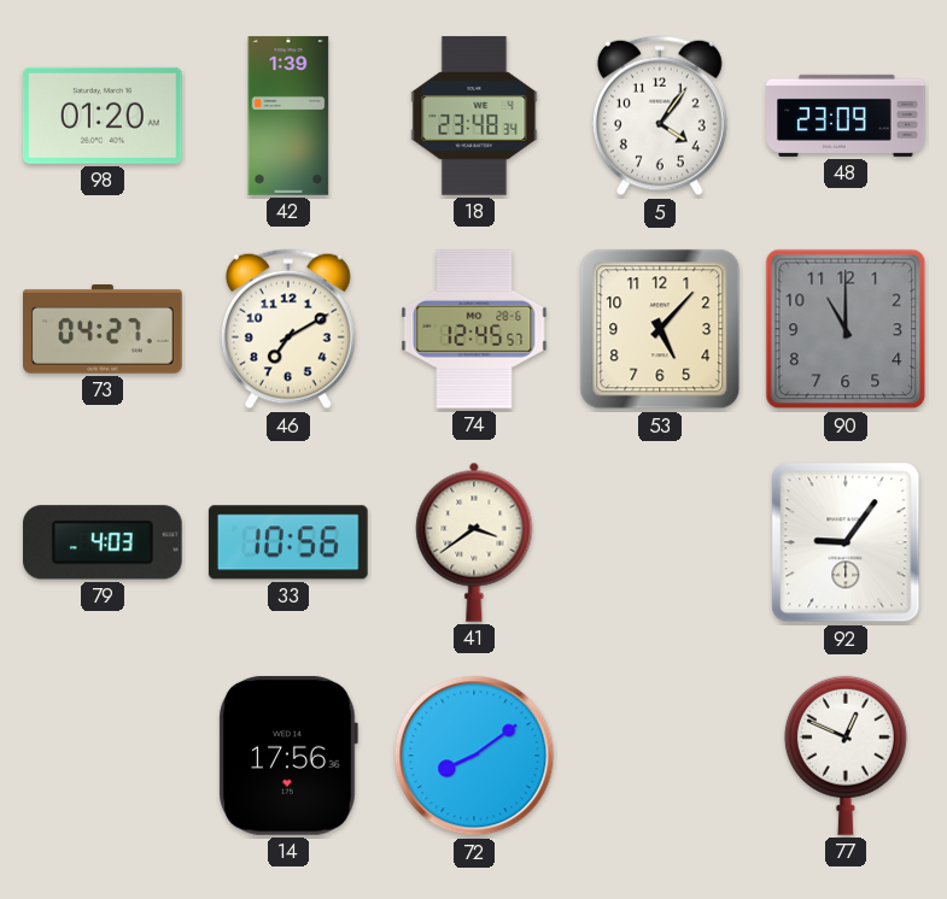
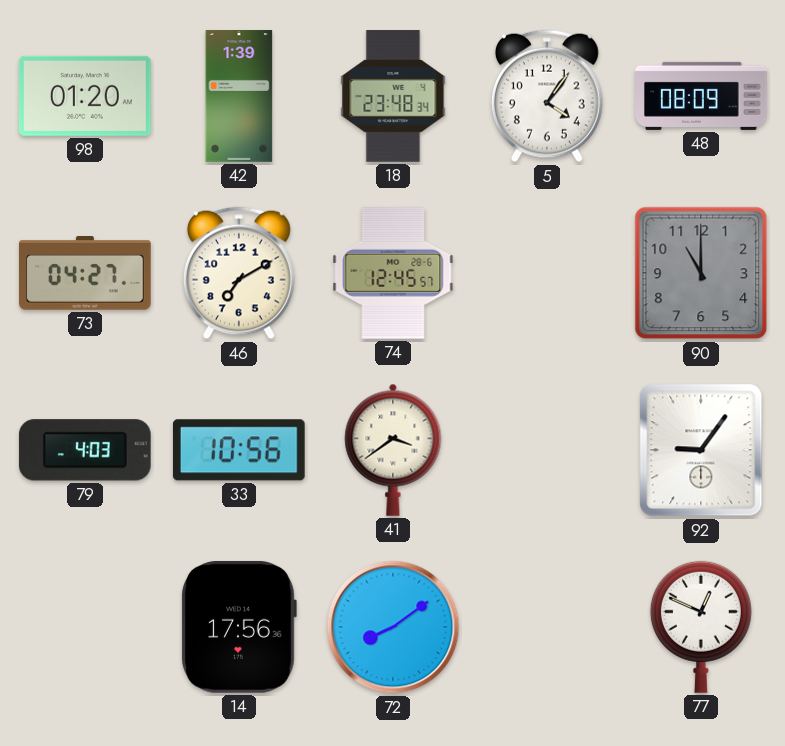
48: 23:09 -> 08:09
53: 5:07 -> none
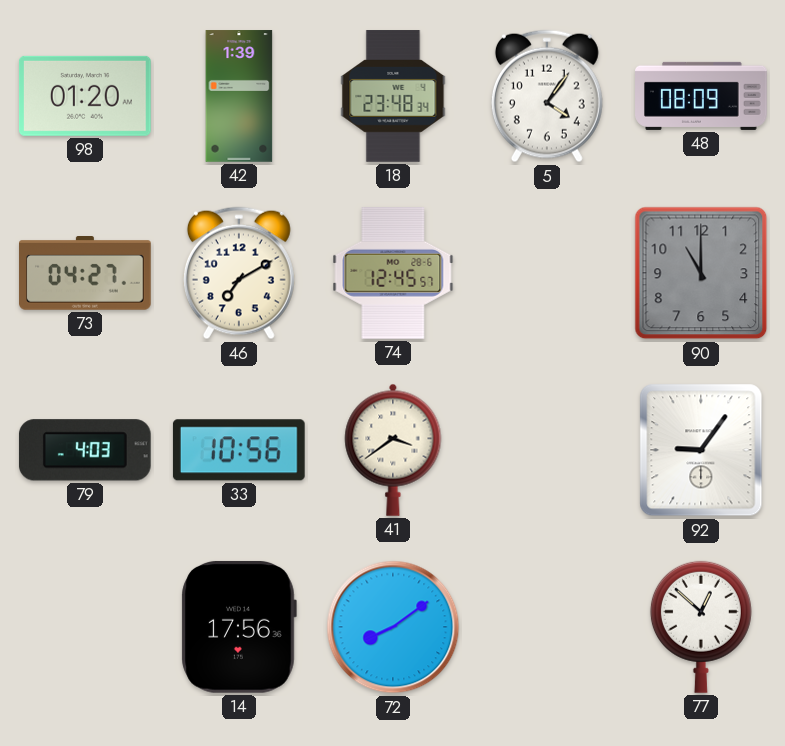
77: 12:49 -> 12:52
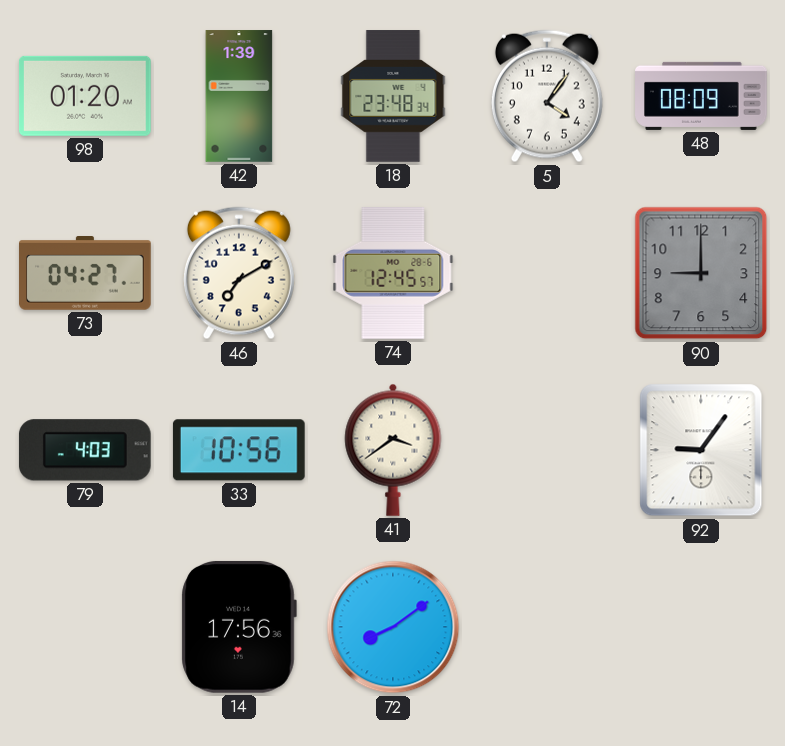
90: 11:00 -> 9:00
77: 12:52 -> none
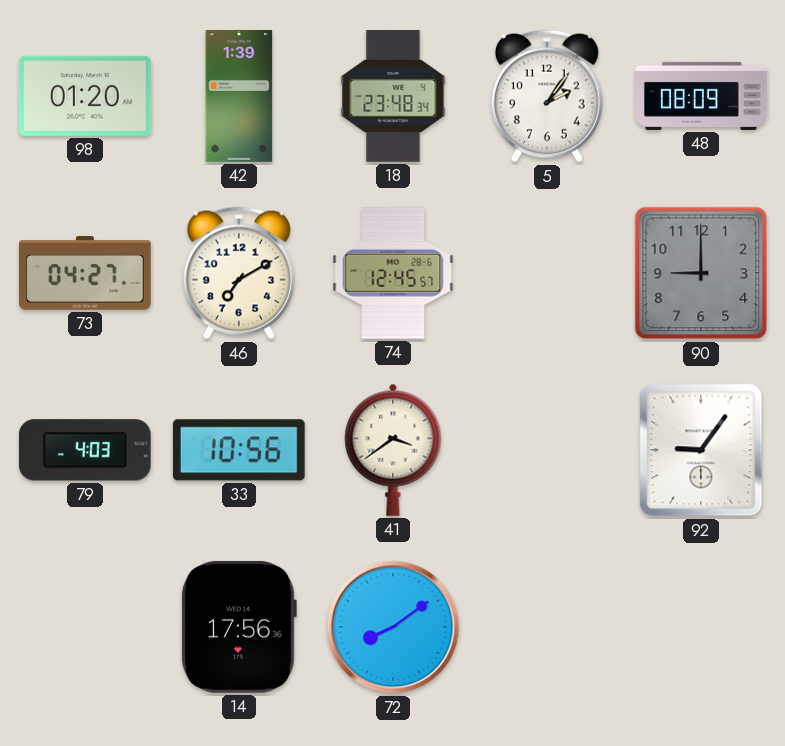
5: 4:06 -> 2:06
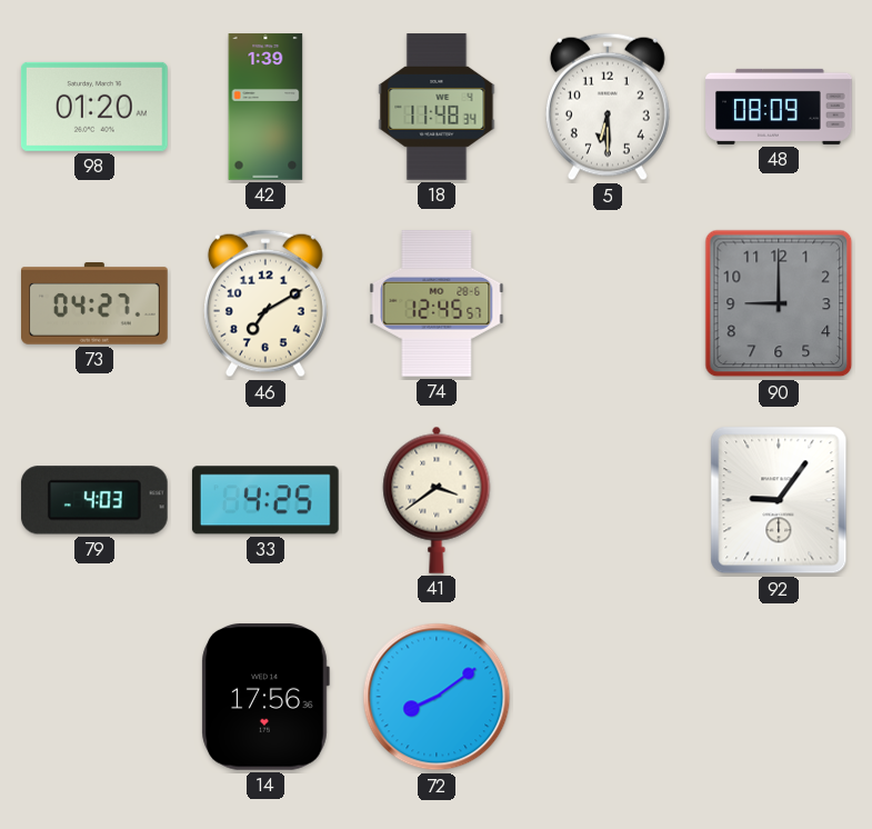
18: 23:48 -> 11:48
5: 2:06 -> 6:30
33: 10:56 -> 4:25
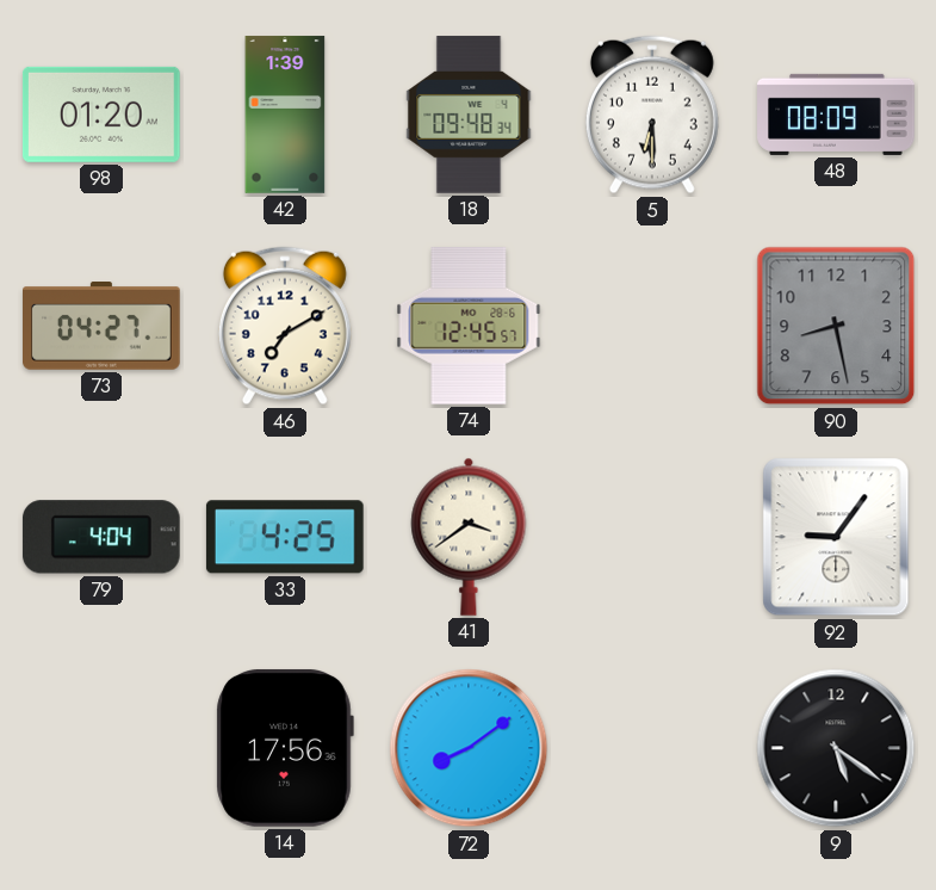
18: 11:48 -> 09:48
90: 9:00 -> 8:28
79: 4:03 -> 4:04
9: none -> 5:21
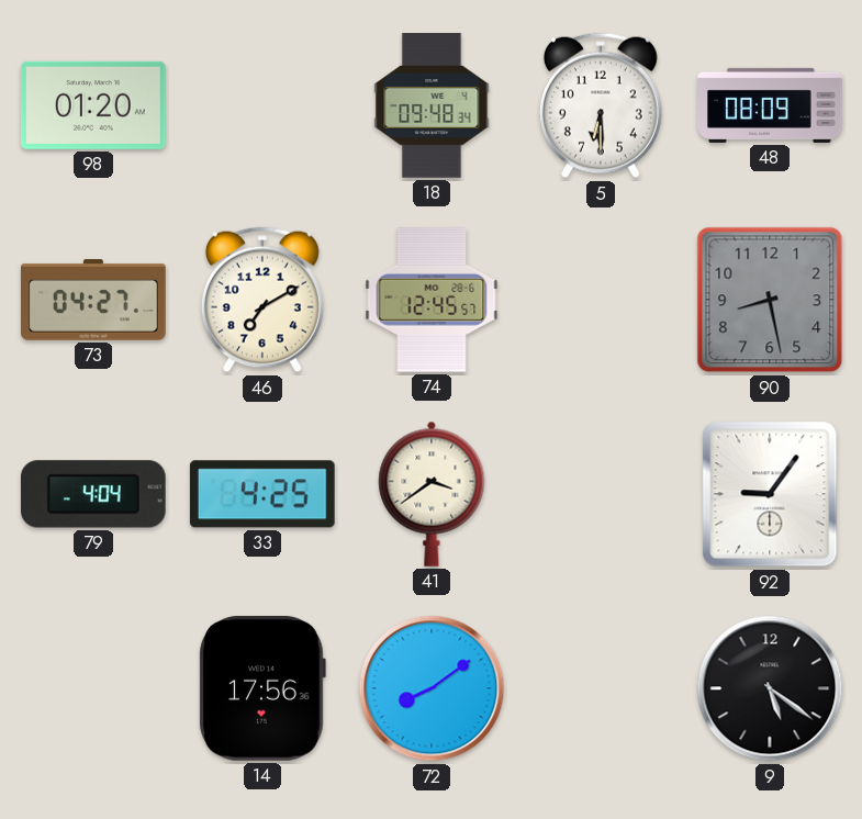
42: 1:39 -> none
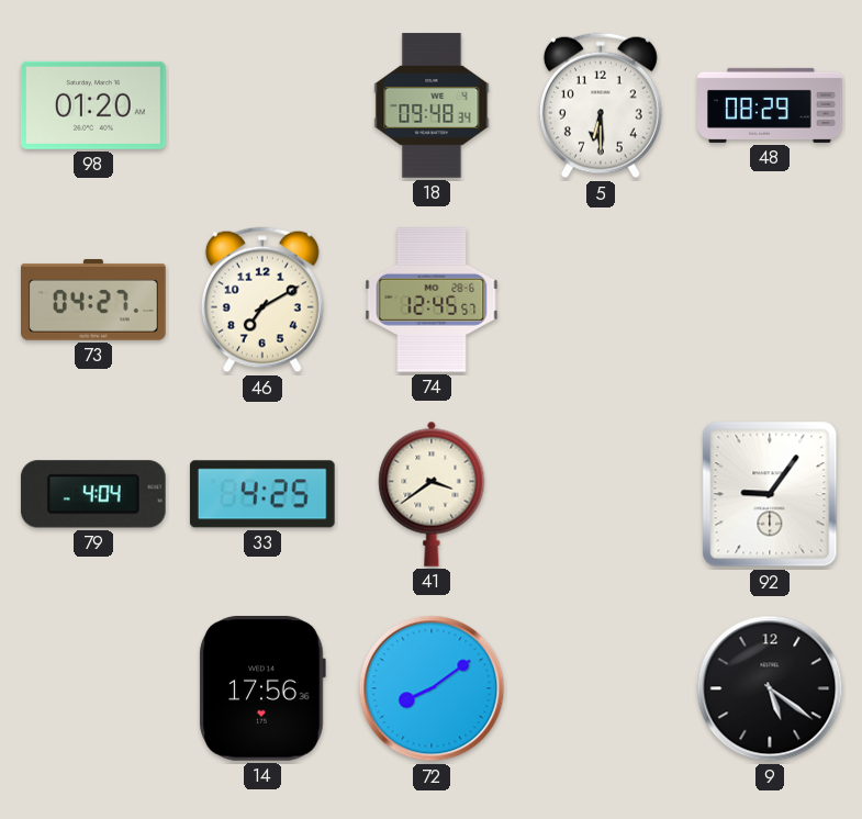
48: 08:09 -> 08:29
90: 8:28 -> none
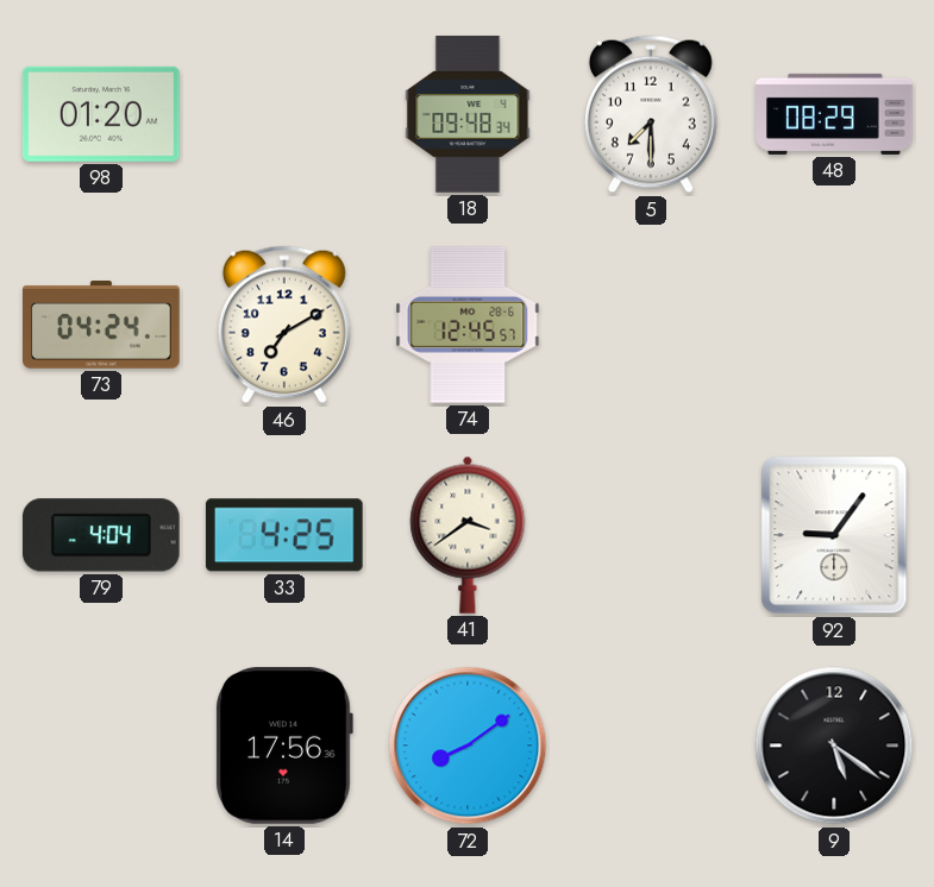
5: 6:30 -> 7:30
73: 04:27 -> 04:24
